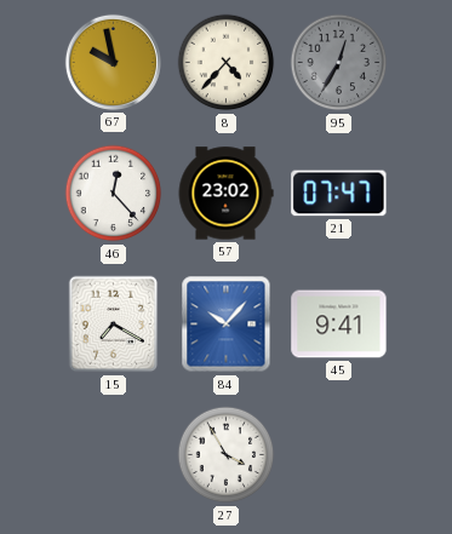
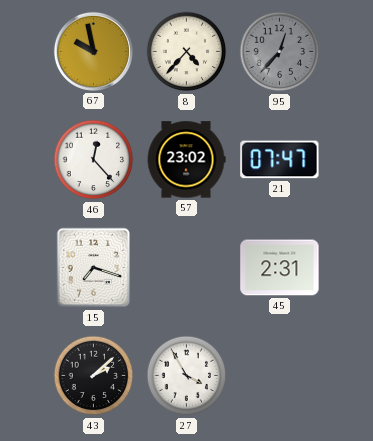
95: 12:35 -> 12:37
15: 7:20 -> 7:18
84: 10:07 -> none
45: 9:41 -> 2:31
43: none -> 2:08
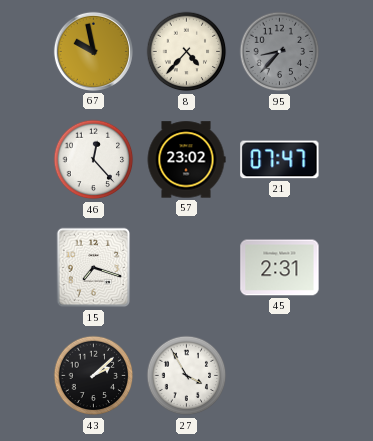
95: 12:37 -> 8:37
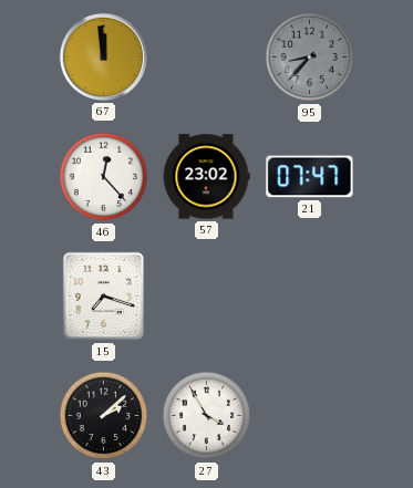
67: 9:58 -> 11:59
8: 4:37 -> none
45: 2:31 -> none
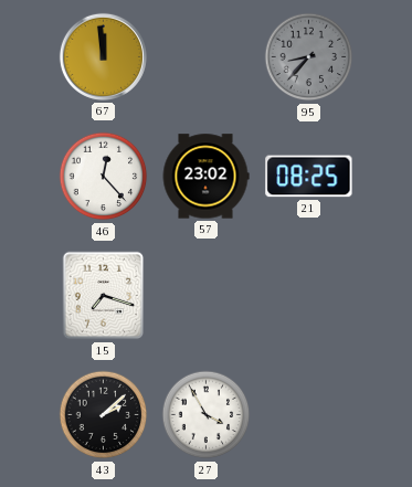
21: 07:47 -> 08:25
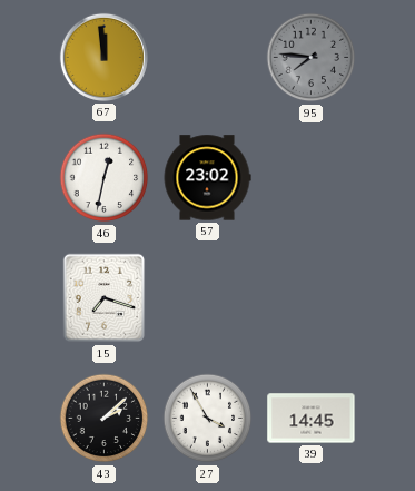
95: 8:37 -> 7:46
46: 12:23 -> 12:32
21: 08:25 -> none
39: none -> 14:45
